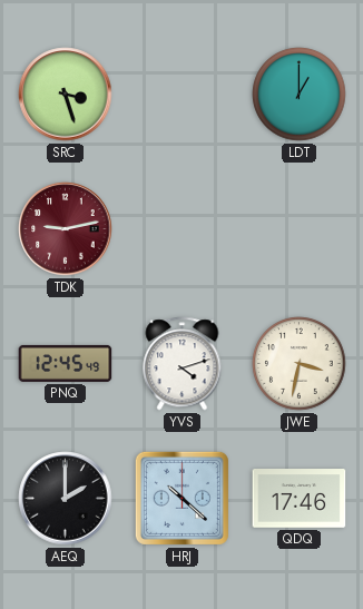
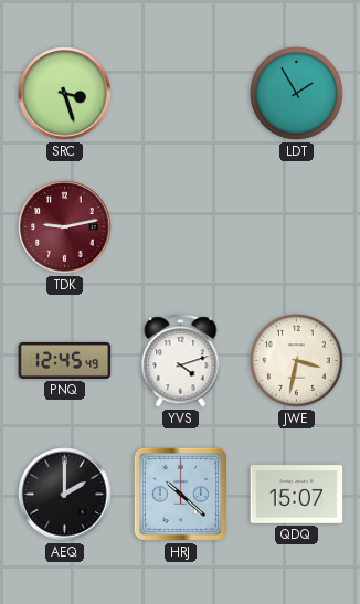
LDT: 1:00 -> 1:55
QDQ: 17:46 -> 15:07
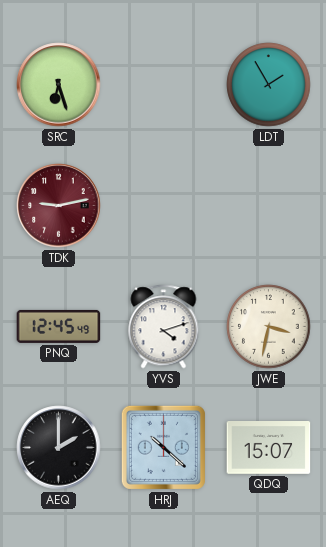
SRC: 3:27 -> 6:27
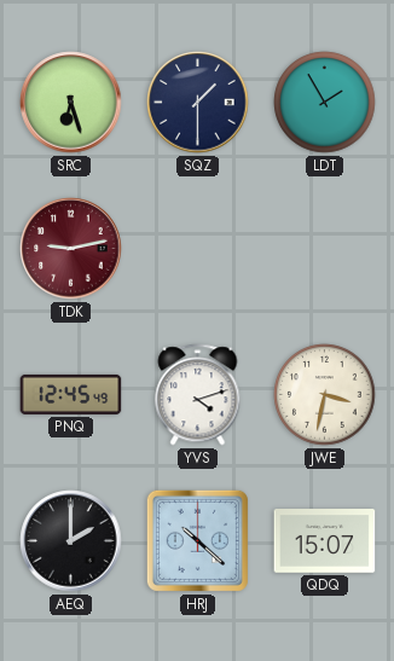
SQZ: none -> 1:30
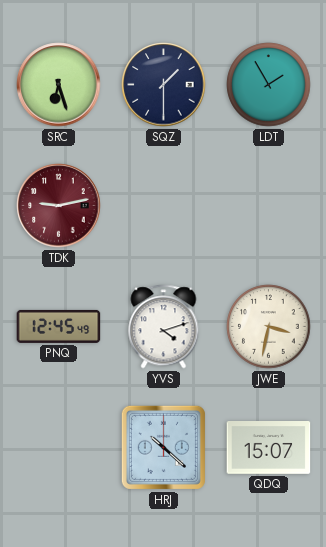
AEQ: 2:00 -> none
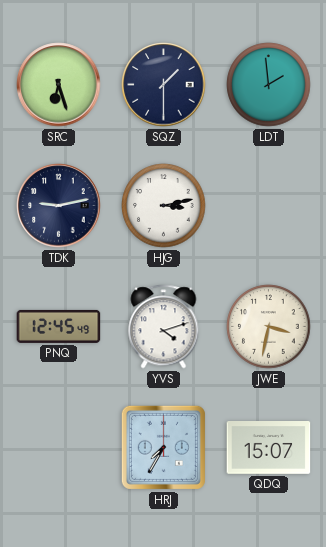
LDT: 1:55 -> 1:59
TDK dial: burgundy -> navy
HJG: none -> 3:13
HRJ: 10:22 -> 7:35
